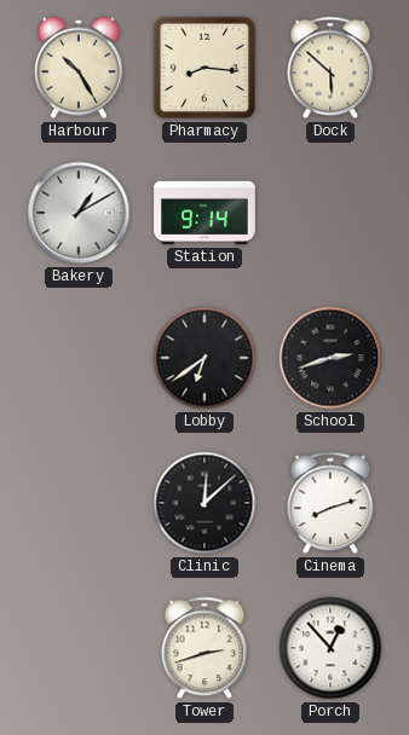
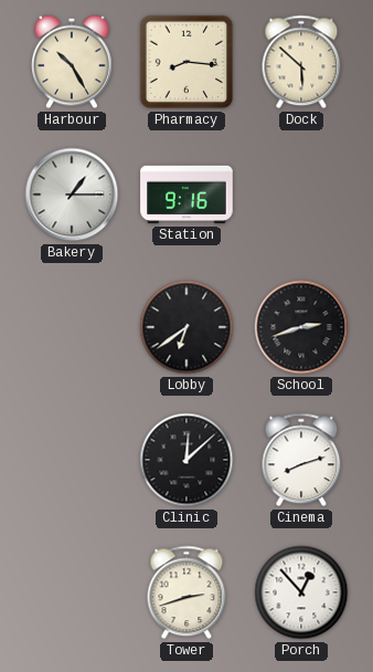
Bakery: 1:10 -> 1:15
Station: 9:14 -> 9:16
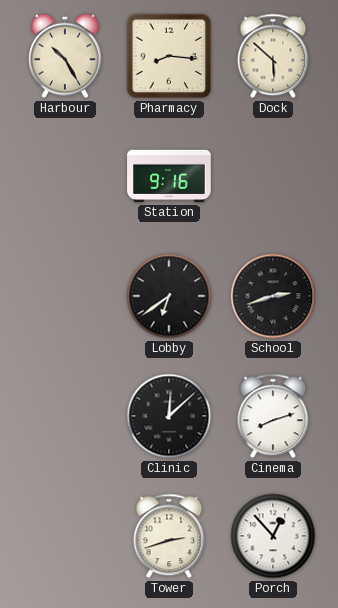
Bakery: 1:15 -> none
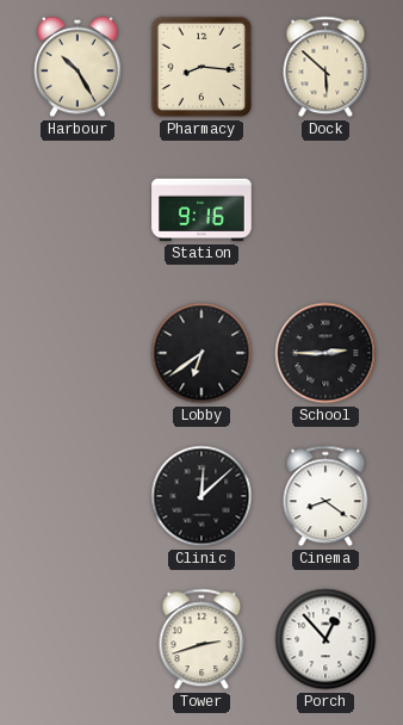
School: 2:42 -> 2:45
Cinema: 8:12 -> 8:21
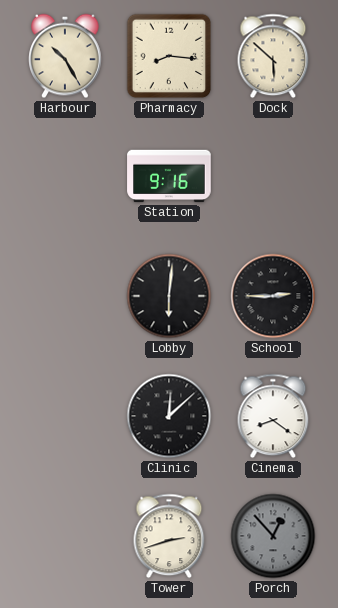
Lobby: 6:39 -> 6:01
Porch dial: white -> grey
